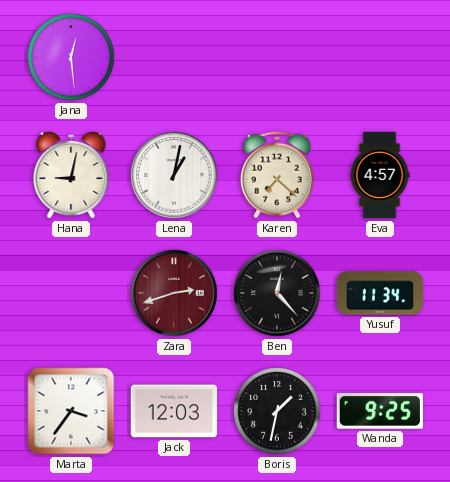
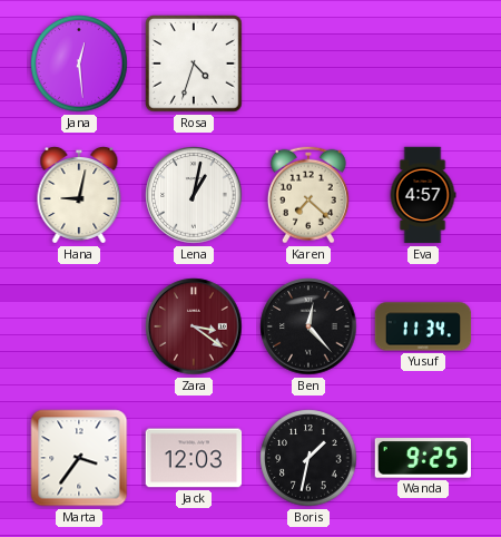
Rosa: none -> 4:33
Zara: 2:42 -> 3:21
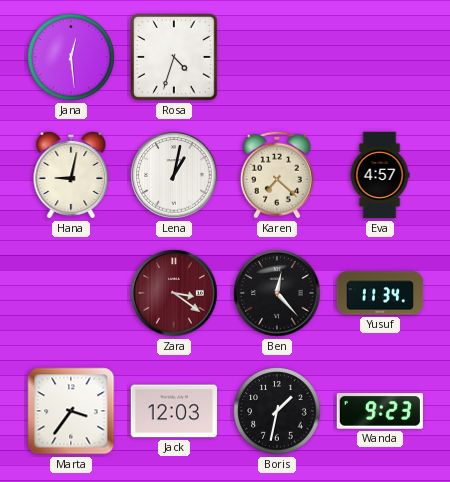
Wanda: 9:25 -> 9:23
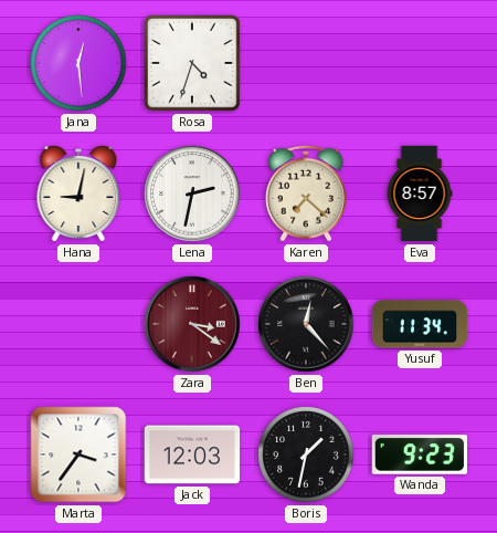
Lena: 1:02 -> 2:32
Eva: 4:57 -> 8:57
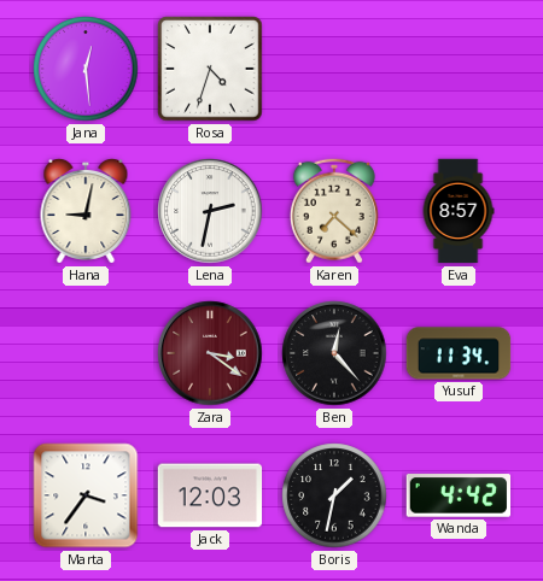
Wanda: 9:23 -> 4:42
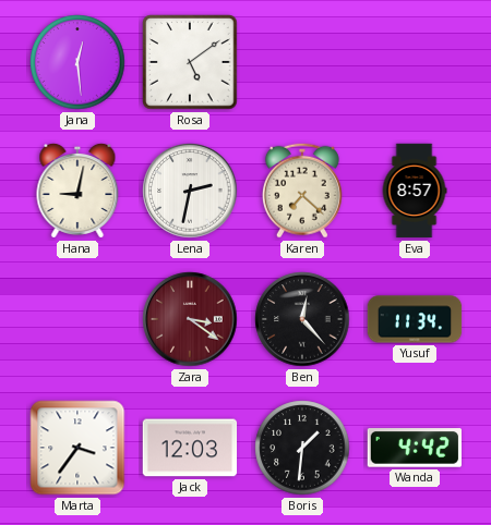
Rosa: 4:33 -> 5:09
Boris: 1:32 -> 1:31
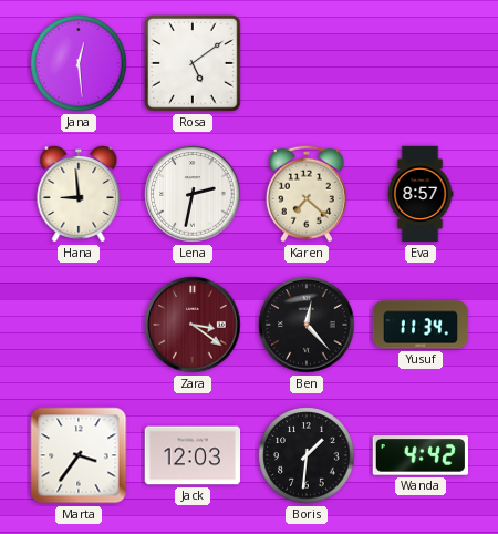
Hana: 9:02 -> 8:59
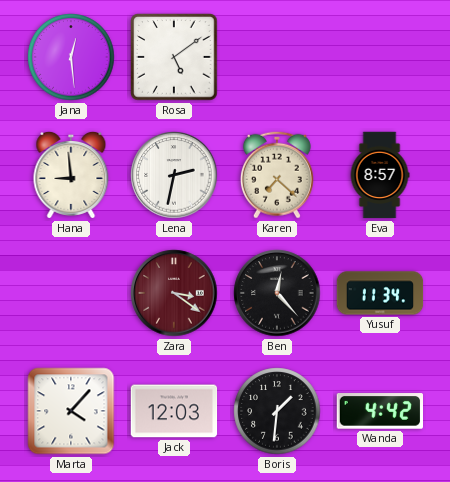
Marta: 3:36 -> 4:07
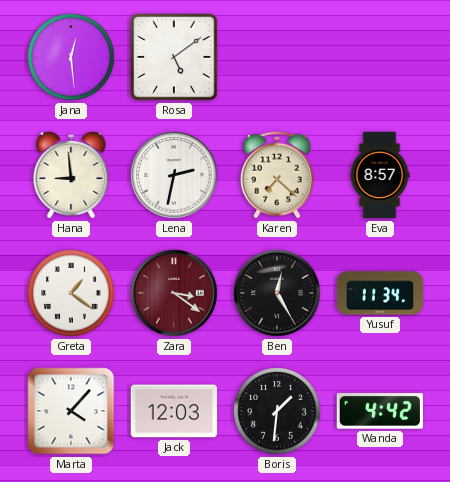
Greta: none -> 1:21
Ben: 12:23 -> 12:25
